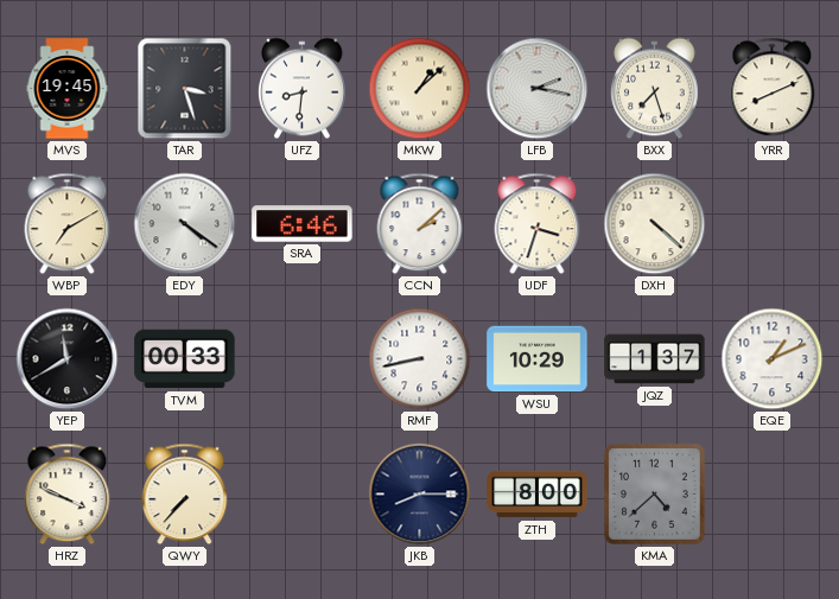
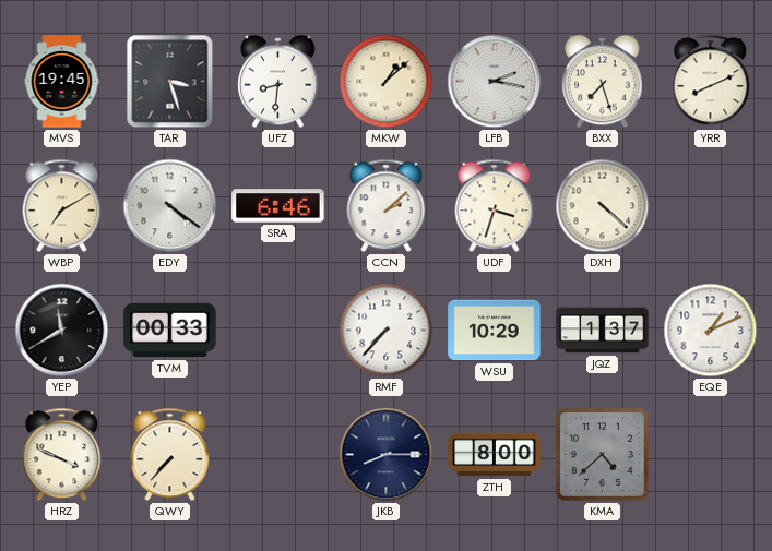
RMF: 8:43 -> 7:37
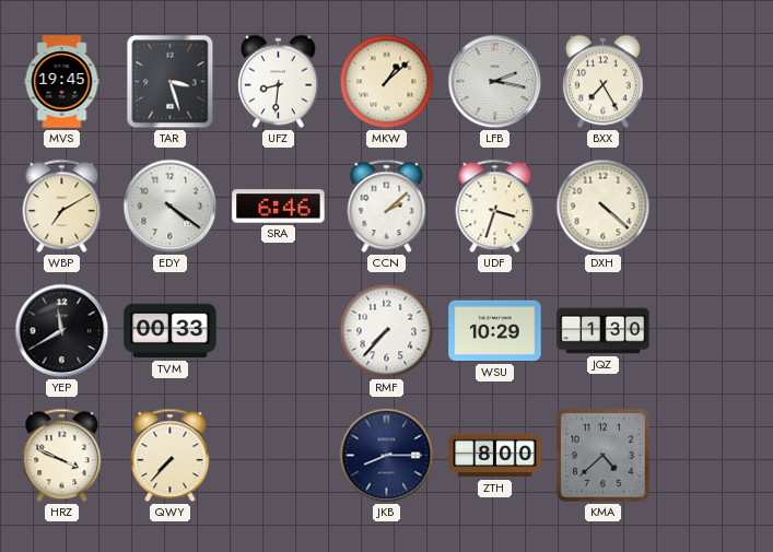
BXX: 7:27 -> 7:25
YRR: 8:11 -> none
JQZ: 1:37 -> 1:30
EQE: 1:11 -> none
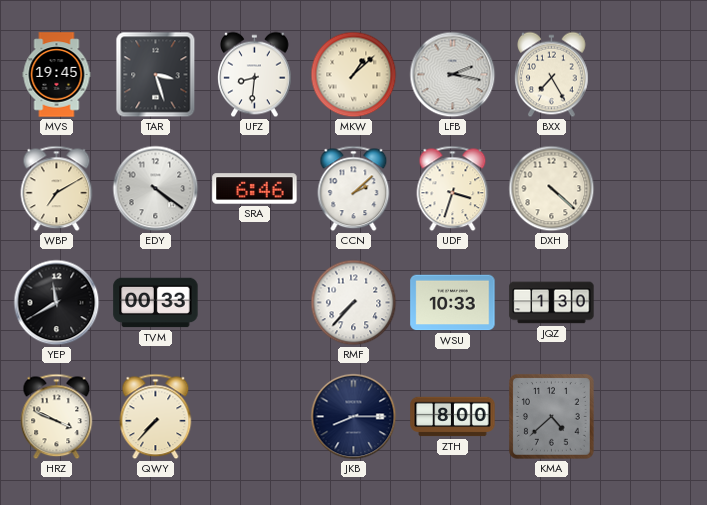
WSU: 10:29 -> 10:33
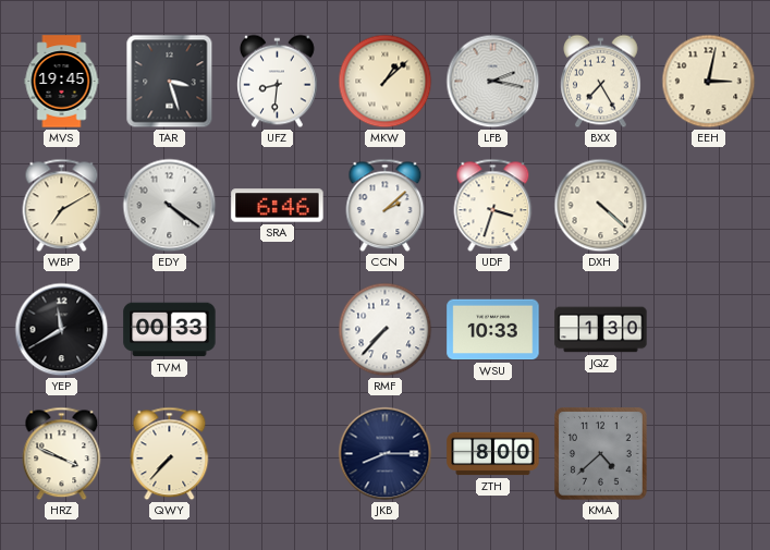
EEH: none -> 3:02
